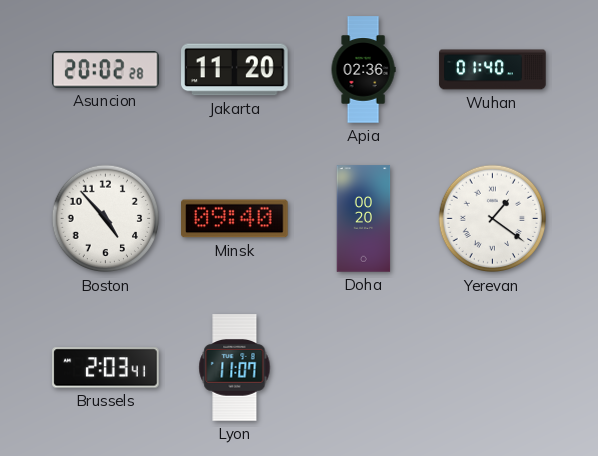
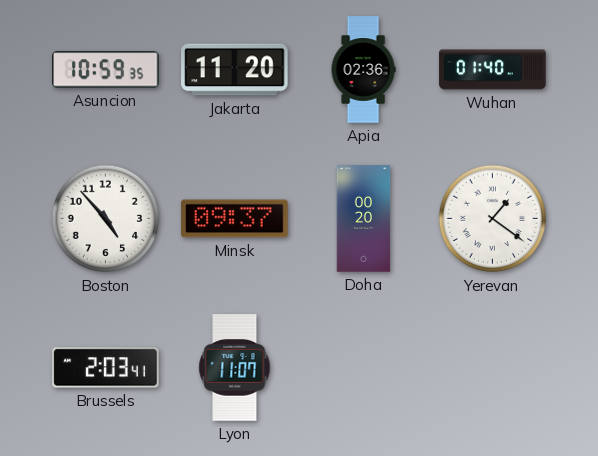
Asuncion: 20:02 -> 10:59
Minsk: 09:40 -> 09:37
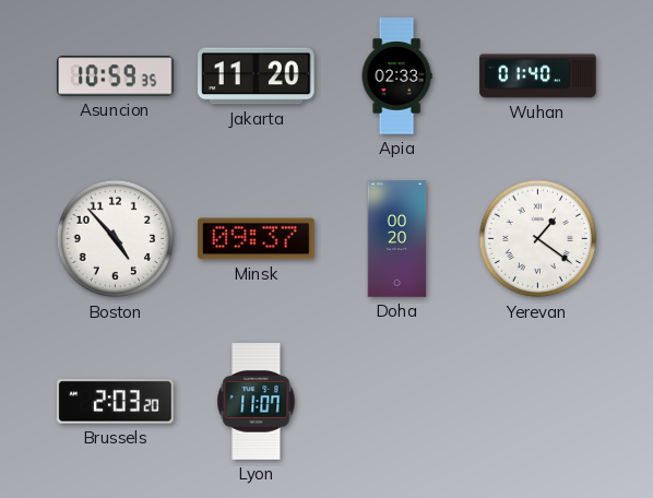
Apia: 02:36 -> 02:33
Brussels: 2:03:41 -> 2:03:20
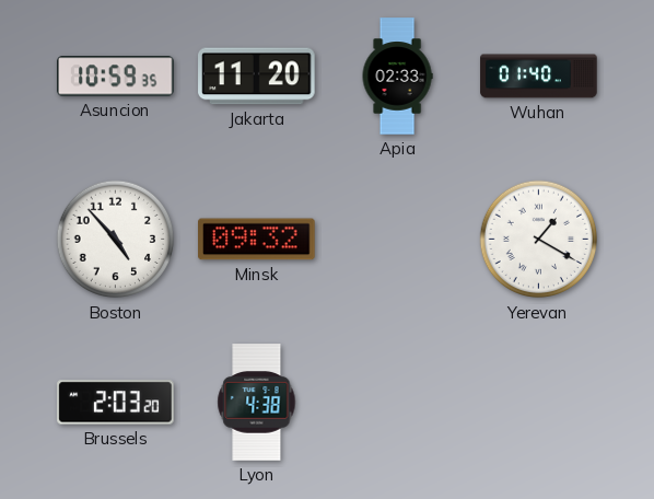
Minsk: 09:37 -> 09:32
Doha: 00:20 -> none
Yerevan: 1:21 -> 1:20
Lyon: 11:07 -> 4:38
